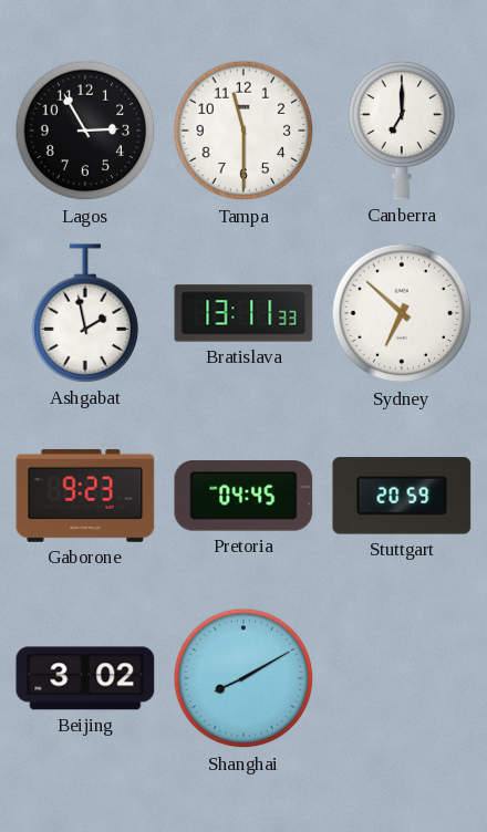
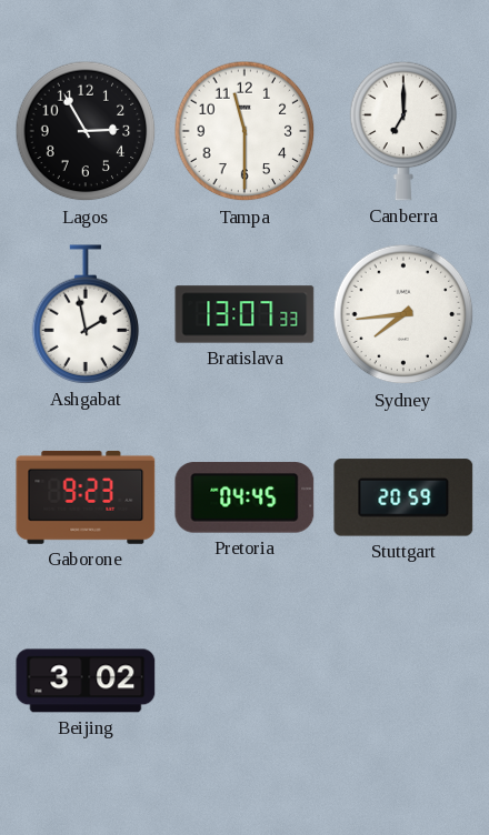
Bratislava: 13:11 -> 13:07
Sydney: 6:52 -> 7:44
Shanghai: 8:10 -> none
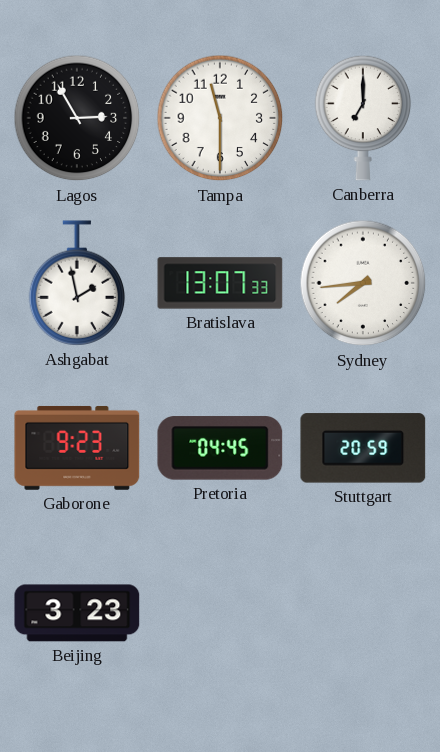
Beijing: 3:02 -> 3:23
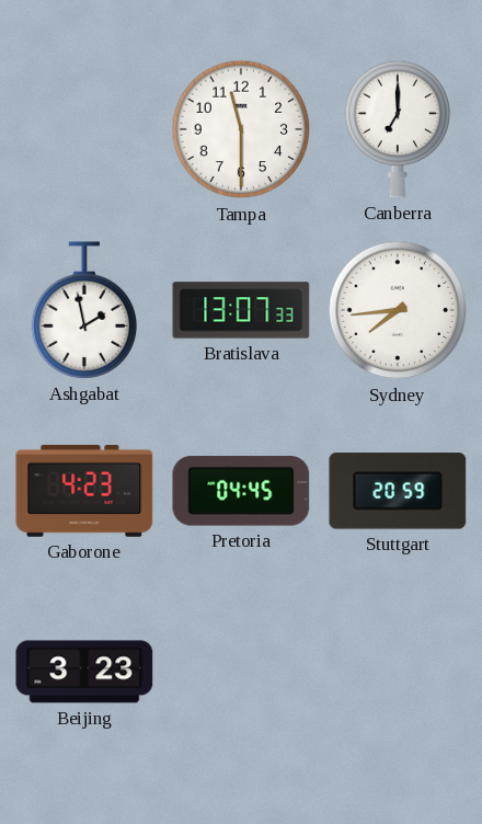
Lagos: 2:55 -> none
Gaborone: 9:23 -> 4:23
